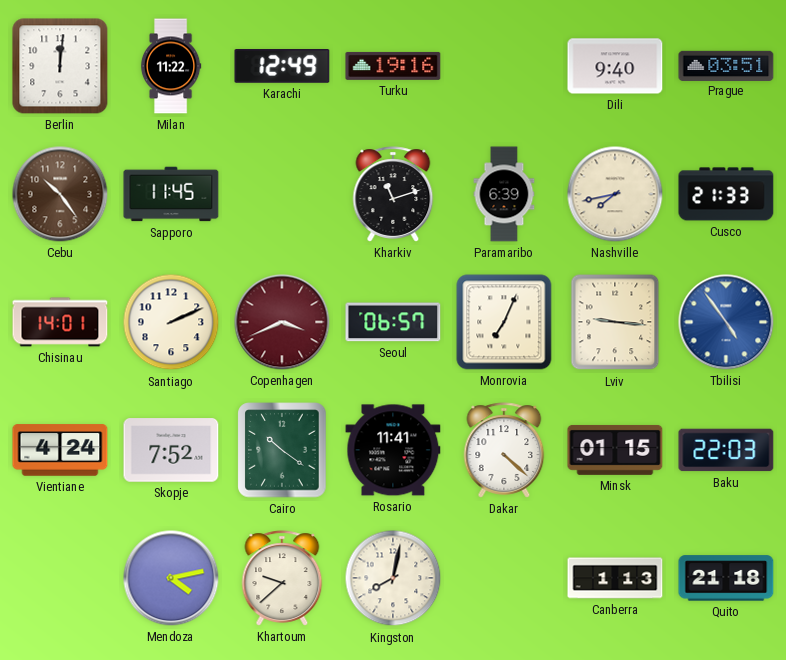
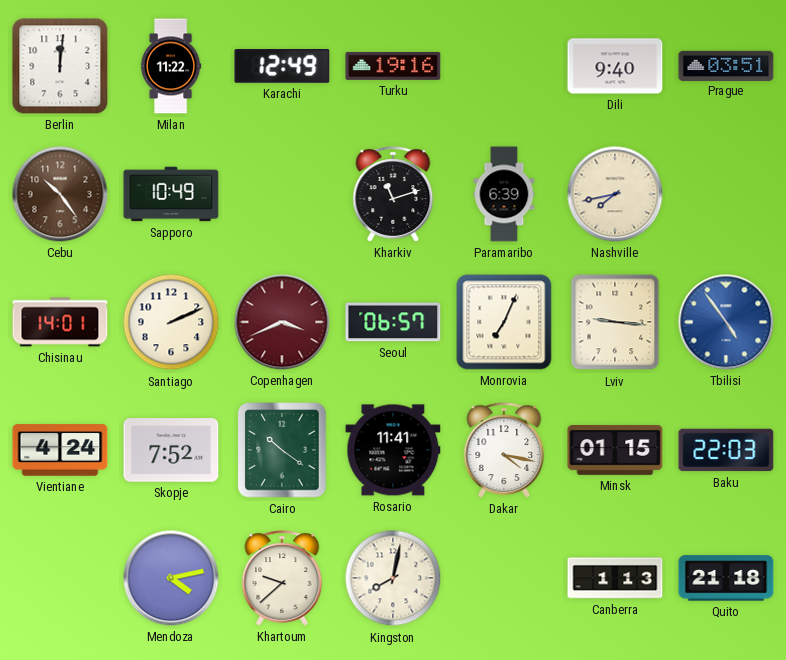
Sapporo: 11:45 -> 10:49
Cusco: 21:33 -> none
Dakar: 4:22 -> 4:17
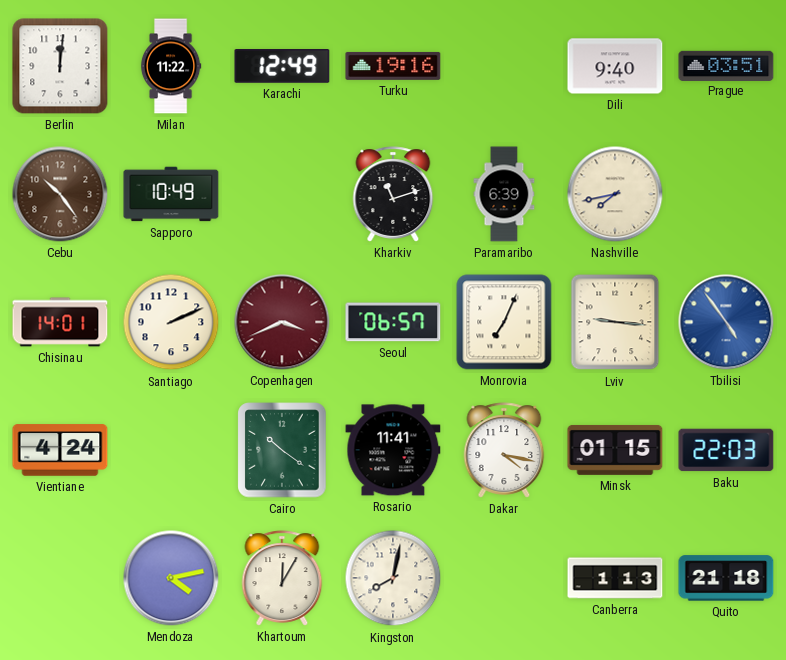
Skopje: 7:52 -> none
Khartoum: 9:38 -> 12:05
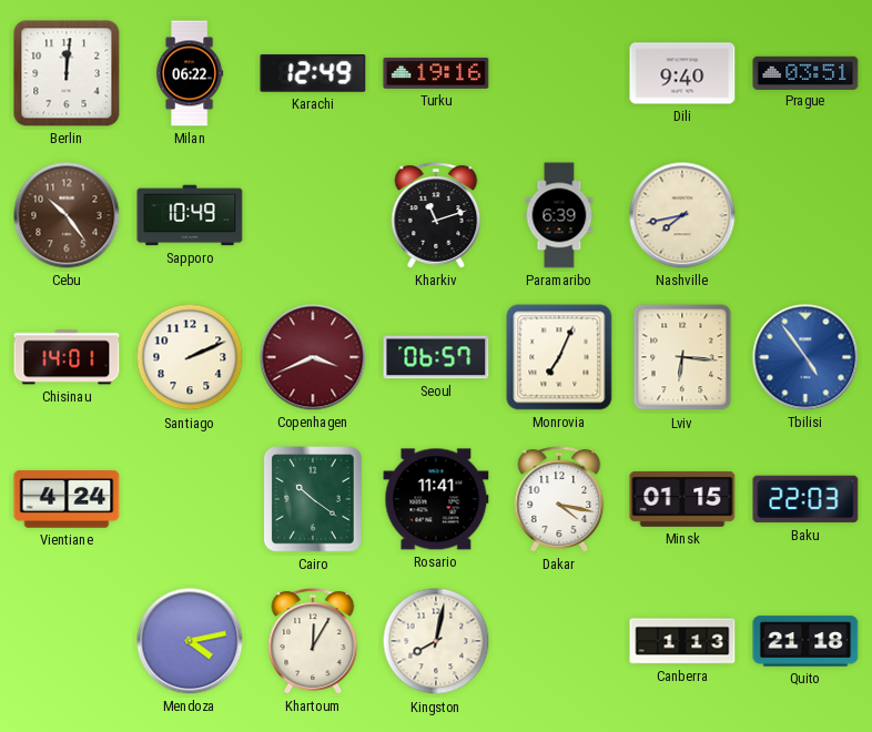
Milan: 11:22 -> 06:22
Lviv: 9:16 -> 6:16
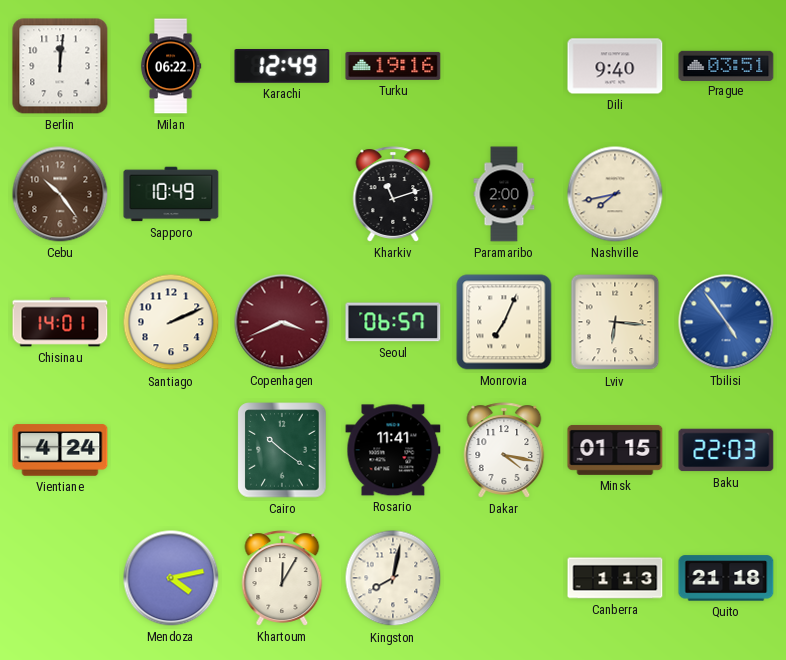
Paramaribo: 6:39 -> 2:00
